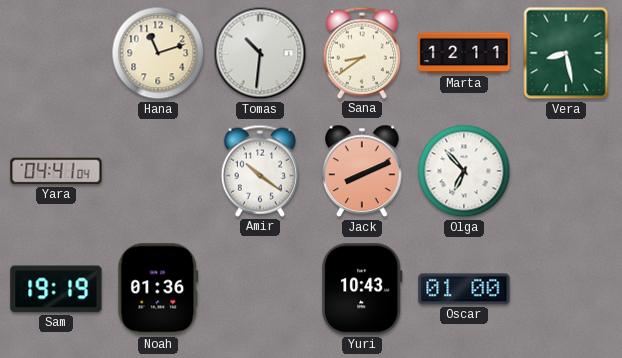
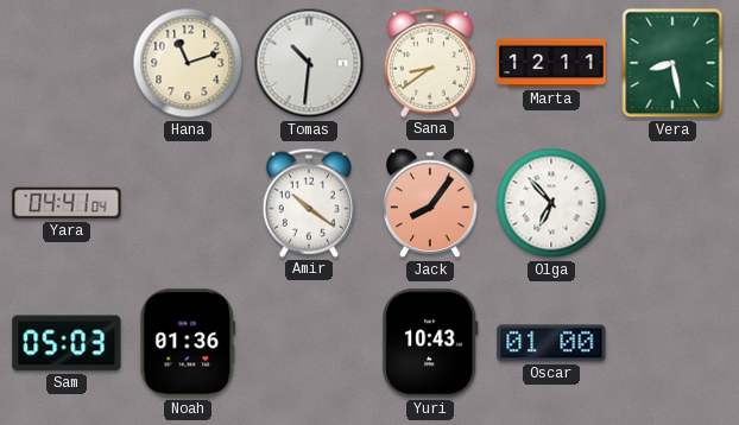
Jack: 8:11 -> 8:06
Sam: 19:19 -> 05:03
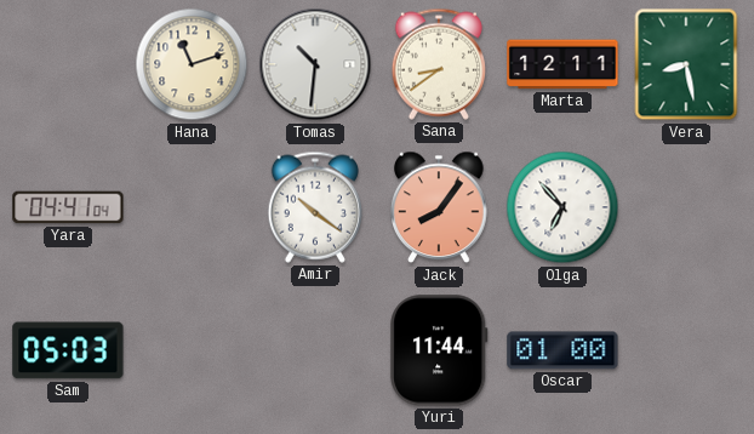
Noah: 01:36 -> none
Yuri: 10:43 -> 11:44
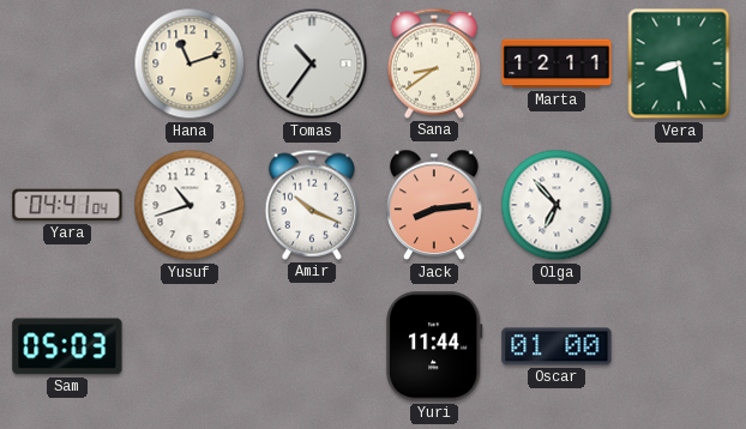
Tomas: 10:31 -> 10:36
Yusuf: none -> 10:42
Amir: 10:21 -> 10:19
Jack: 8:06 -> 8:14
